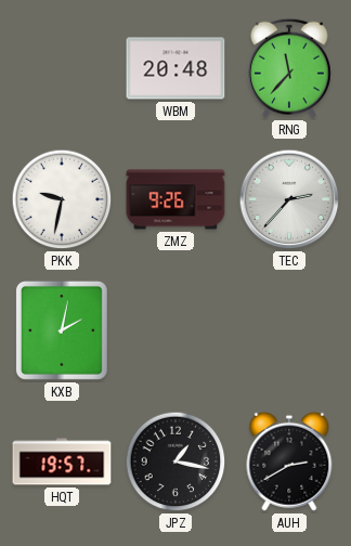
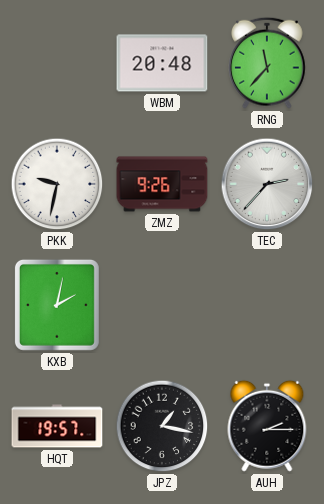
AUH: 2:40 -> 2:15
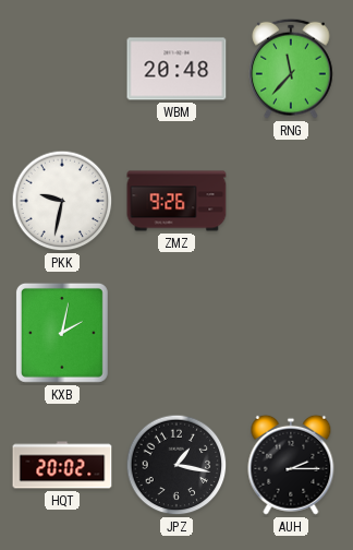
TEC: 2:37 -> none
HQT: 19:57 -> 20:02
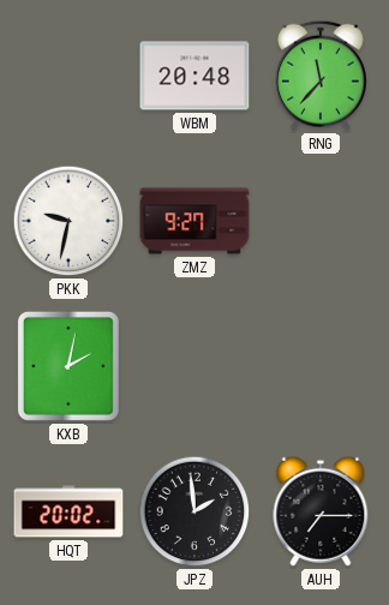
ZMZ: 9:26 -> 9:27
JPZ: 1:17 -> 1:59
AUH: 2:15 -> 7:15
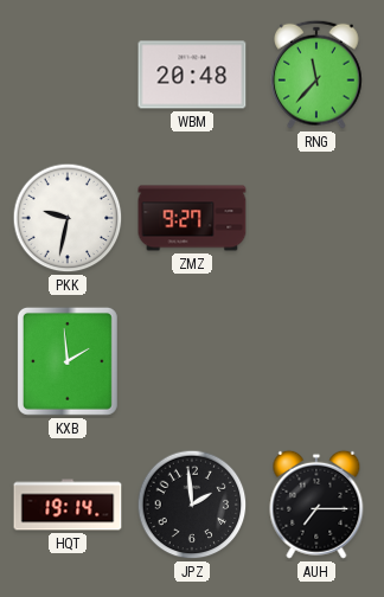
KXB: 2:02 -> 1:59
HQT: 20:02 -> 19:14
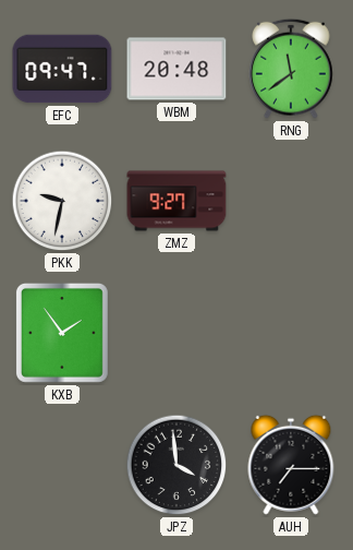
EFC: none -> 09:47
RNG: 11:37 -> 11:39
KXB: 1:59 -> 1:54
HQT: 19:14 -> none
JPZ: 1:59 -> 3:59
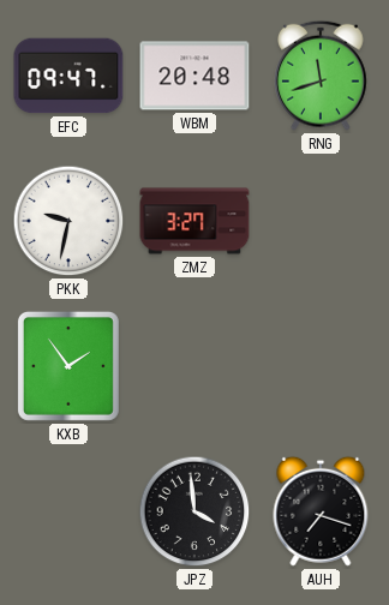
RNG: 11:39 -> 11:42
ZMZ: 9:27 -> 3:27
AUH: 7:15 -> 7:18
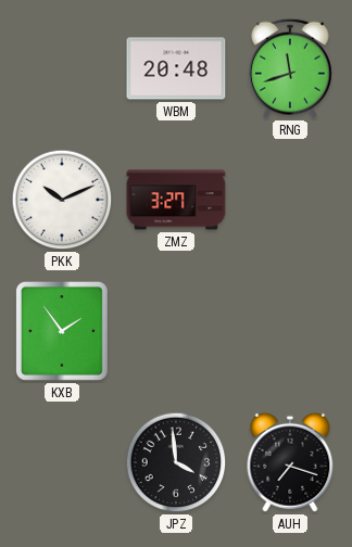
EFC: 09:47 -> none
PKK: 9:32 -> 10:11
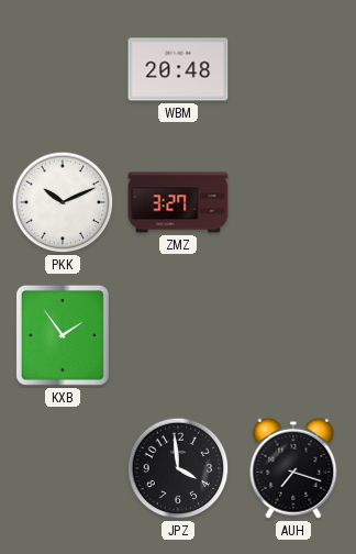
RNG: 11:42 -> none
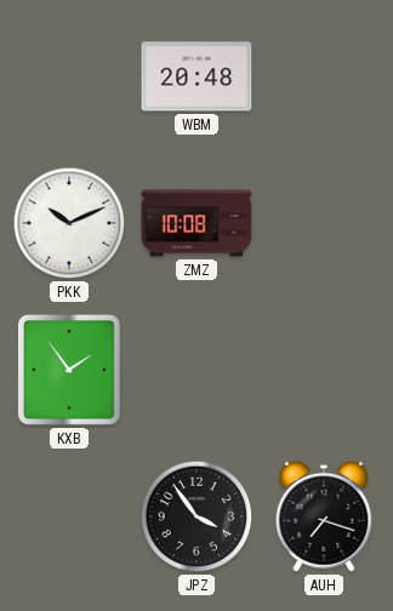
ZMZ: 3:27 -> 10:08
JPZ: 3:59 -> 3:54
